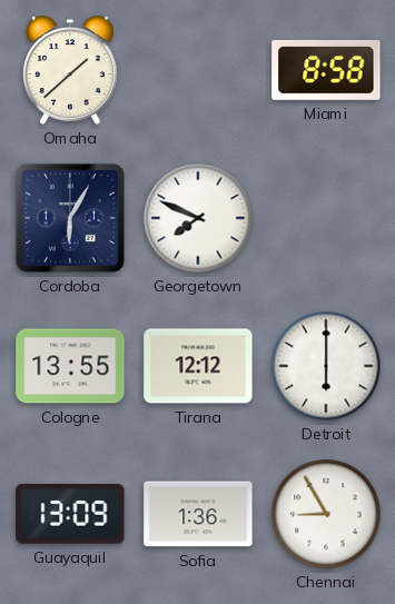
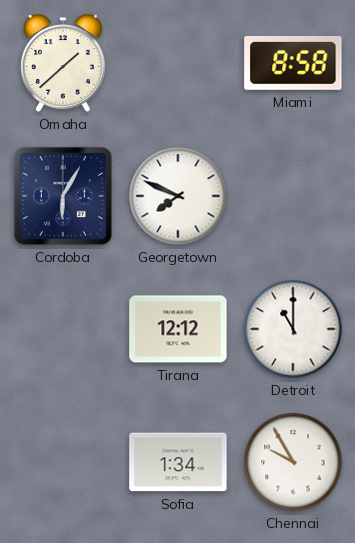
Cologne: 13:55 -> none
Detroit: 6:00 -> 11:00
Guayaquil: 13:09 -> none
Sofia: 1:36 -> 1:34
Chennai: 8:55 -> 9:55
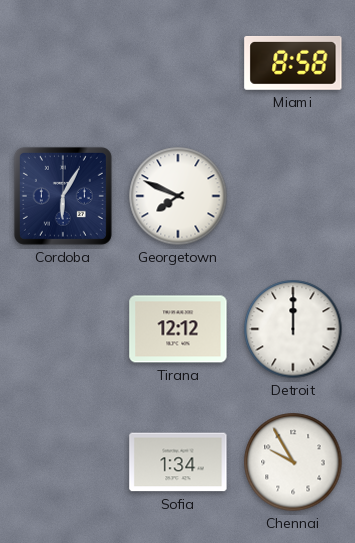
Omaha: 1:38 -> none
Detroit: 11:00 -> 12:00
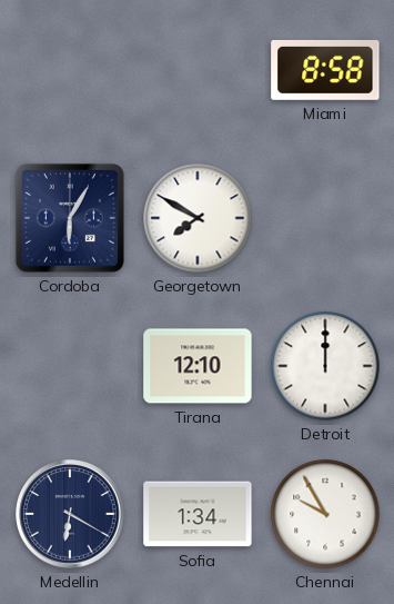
Georgetown: 7:49 -> 7:50
Tirana: 12:12 -> 12:10
Medellin: none -> 6:20
